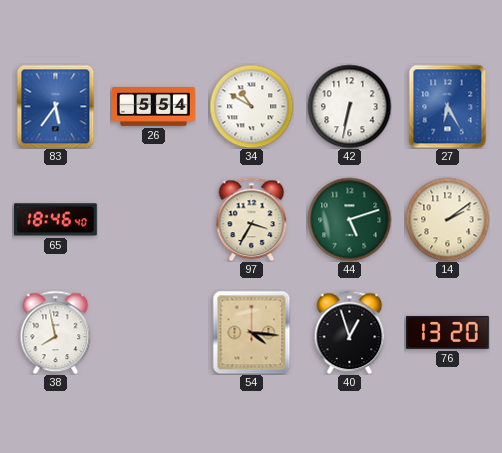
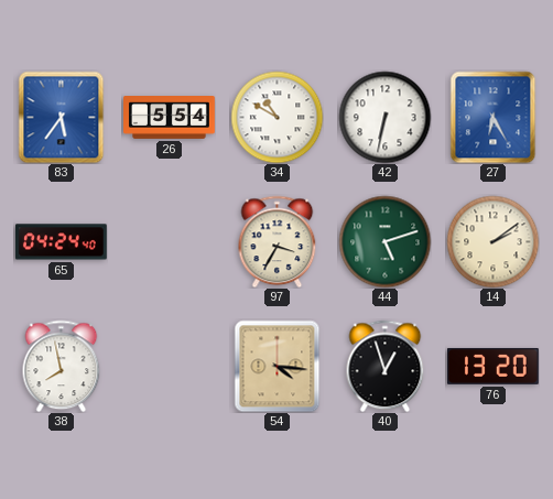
65: 18:46 -> 04:24
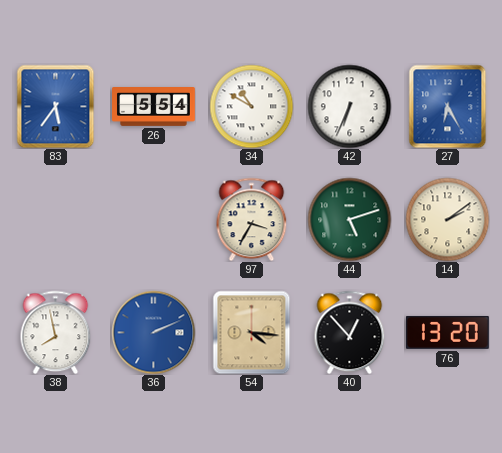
42: 6:32 -> 6:34
65: 04:24 -> none
36: none -> 2:11
40: 12:57 -> 12:53
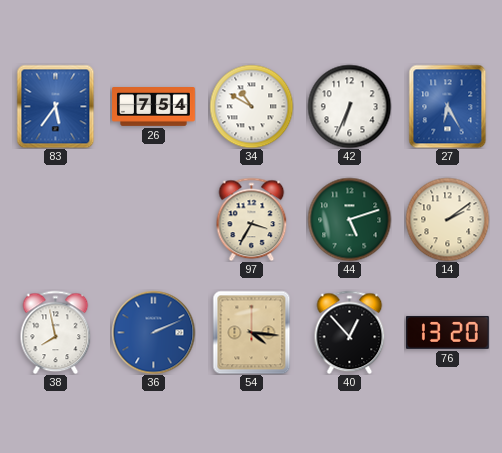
26: 5:54 -> 7:54
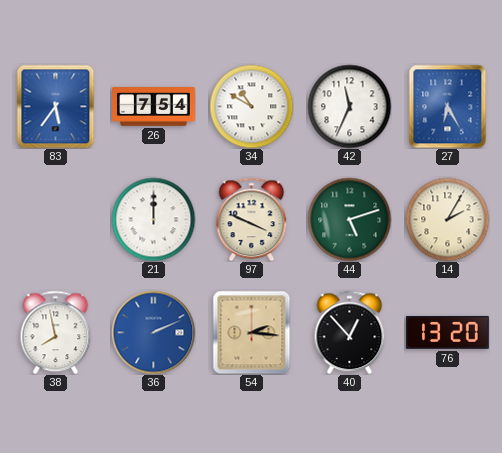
42: 6:34 -> 11:34
21: none -> 12:00
97: 3:35 -> 3:49
14: 2:09 -> 2:05
54: 4:16 -> 2:16
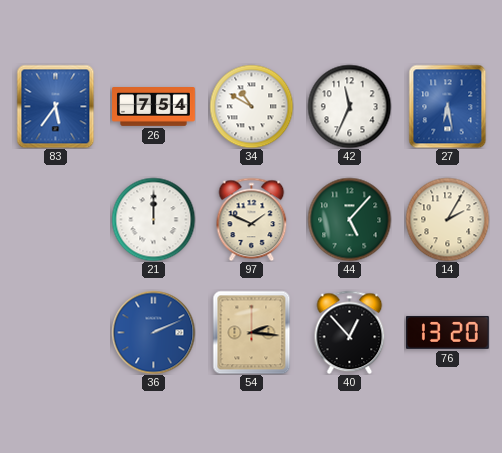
27: 6:25 -> 6:28
97: 3:49 -> 1:49
44: 5:12 -> 5:07
38: 7:58 -> none
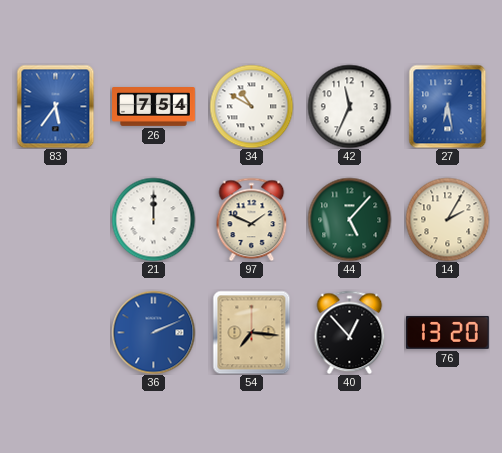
54: 2:16 -> 7:16
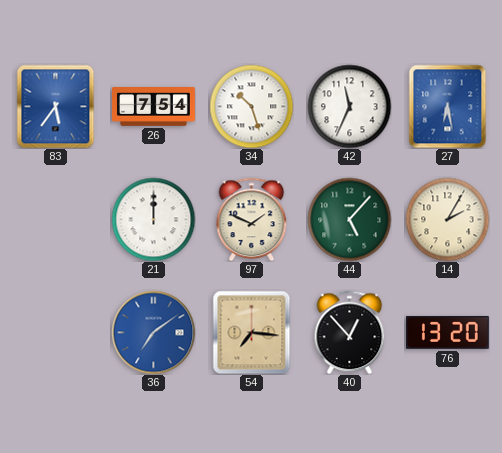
34: 10:50 -> 10:27
36: 2:11 -> 7:09
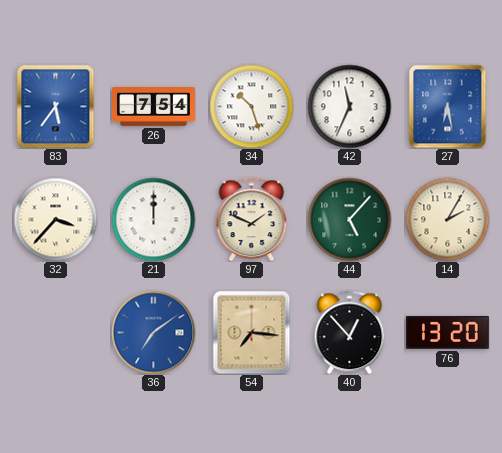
32: none -> 3:37
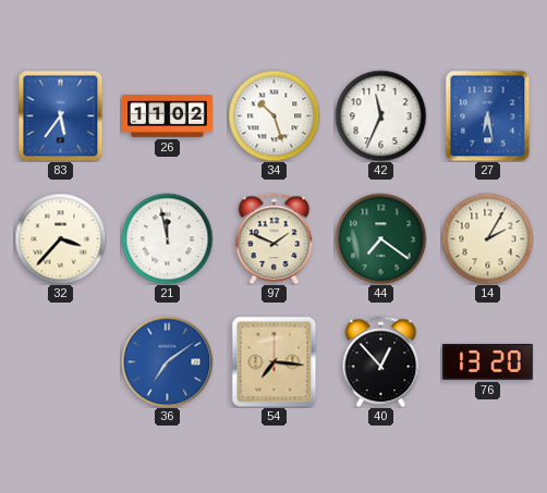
26: 7:54 -> 11:02
21: 12:00 -> 11:58
44: 5:07 -> 7:21
